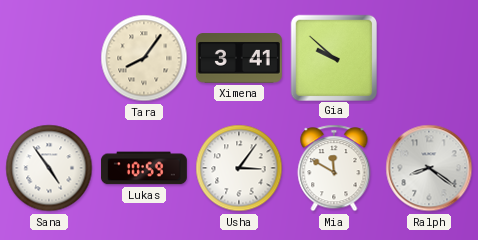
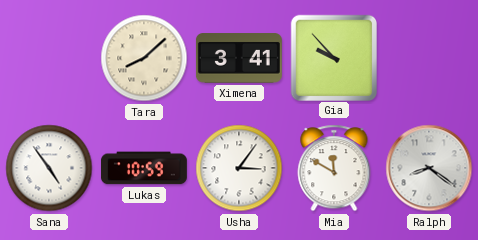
Tara: 8:06 -> 8:08
Gia: 9:52 -> 9:53
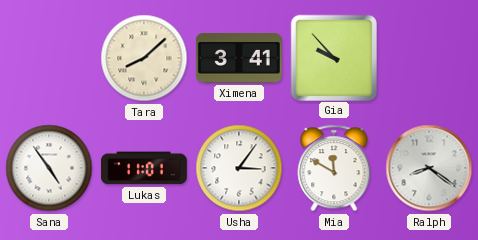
Lukas: 10:59 -> 11:01
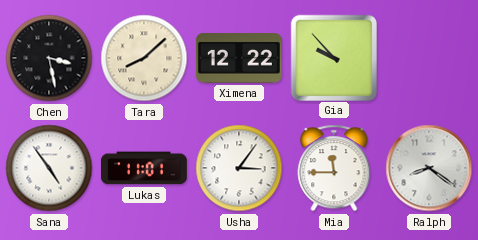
Chen: none -> 3:28
Ximena: 3:41 -> 12:22
Mia: 11:50 -> 11:45
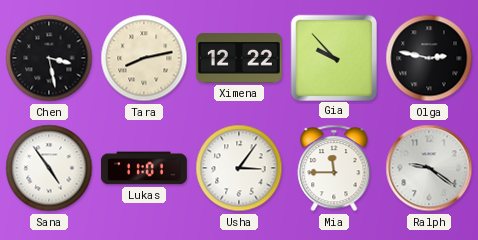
Tara: 8:08 -> 8:13
Olga: none -> 2:47
Ralph: 8:21 -> 9:21
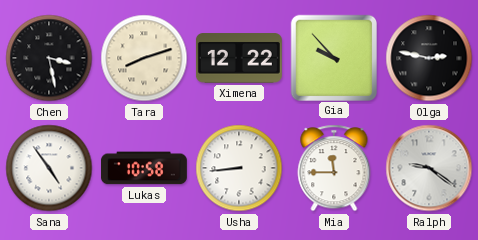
Tara: 8:13 -> 8:12
Lukas: 11:01 -> 10:58
Usha: 3:06 -> 8:44
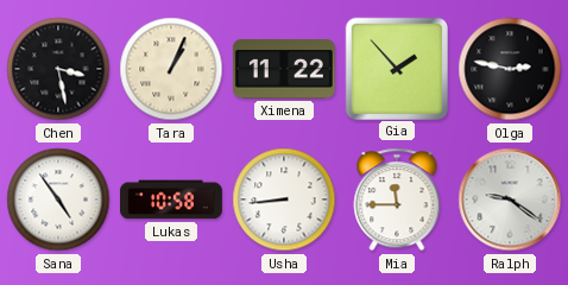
Tara: 8:12 -> 1:04
Ximena: 12:22 -> 11:22
Gia: 9:53 -> 1:53
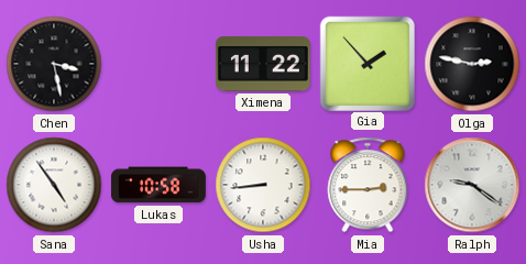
Tara: 1:04 -> none
Mia: 11:45 -> 2:45
